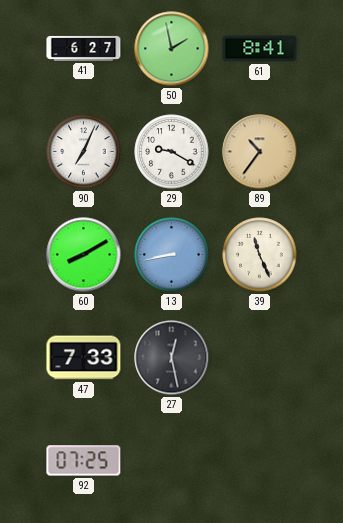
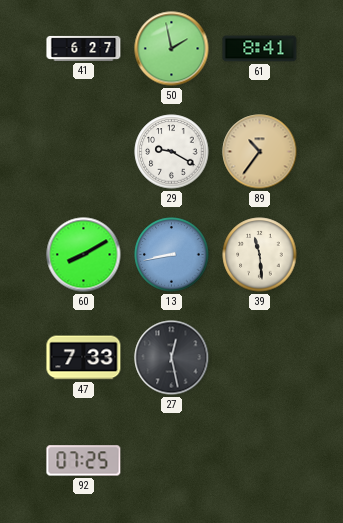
90: 7:04 -> none
39: 11:26 -> 11:29
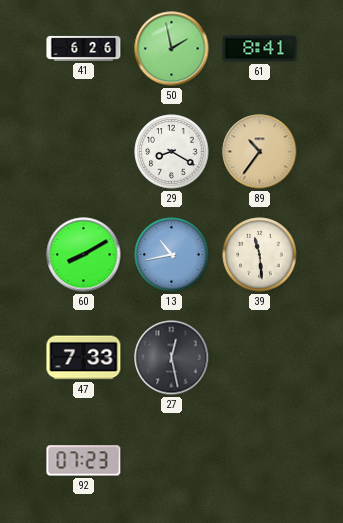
41: 6:27 -> 6:26
29: 9:20 -> 8:20
13: 8:43 -> 10:43
92: 07:25 -> 07:23
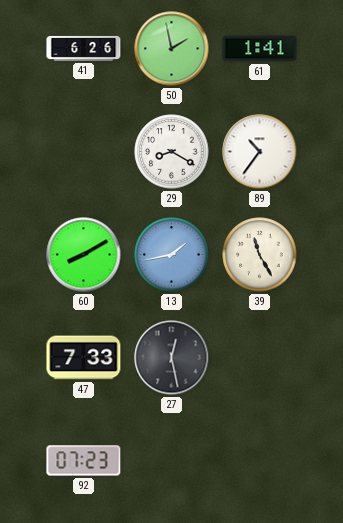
61: 8:41 -> 1:41
89 dial: champagne -> white
13: 10:43 -> 1:43
39: 11:29 -> 11:25
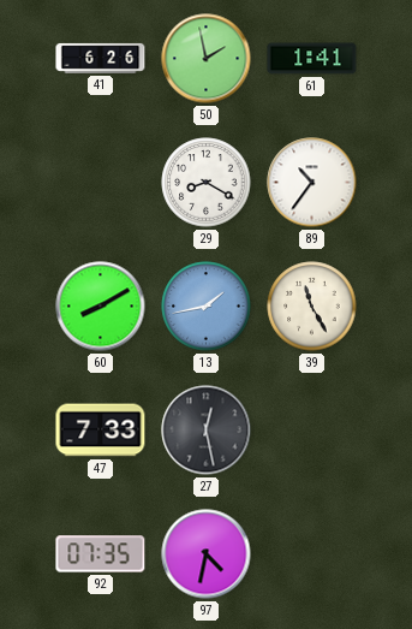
92: 07:23 -> 07:35
97: none -> 4:32
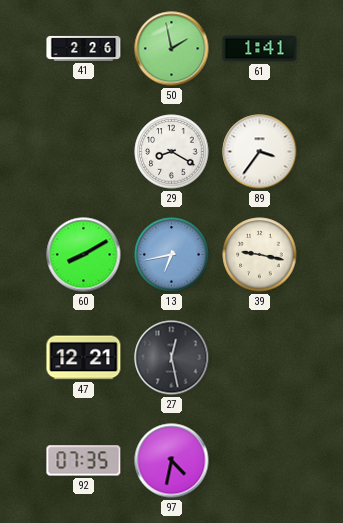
41: 6:26 -> 2:26
89: 10:36 -> 3:36
13: 1:43 -> 6:43
39: 11:25 -> 9:17
47: 7:33 -> 12:21
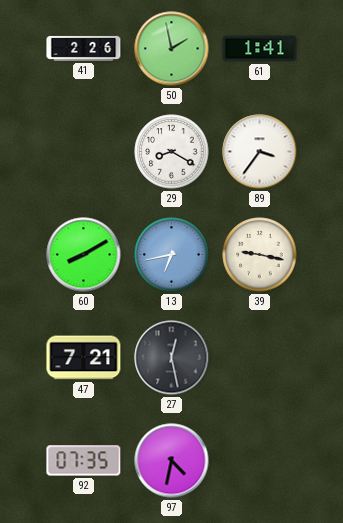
47: 12:21 -> 7:21
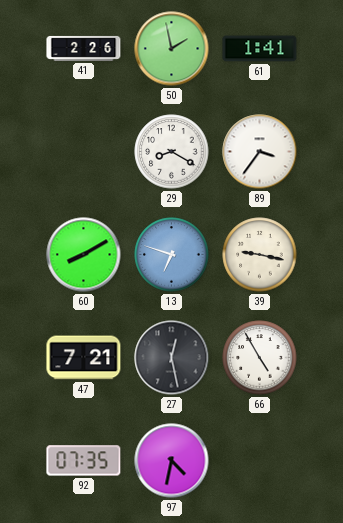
13: 6:43 -> 6:48
66: none -> 4:55
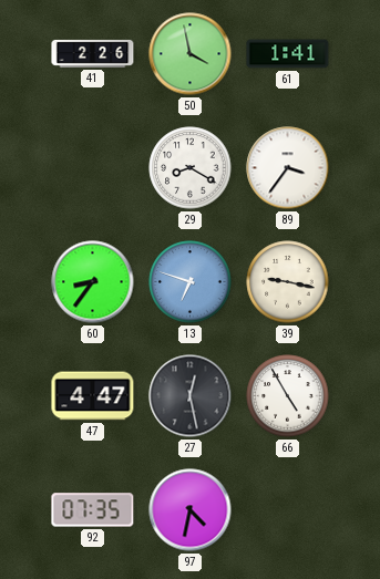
50: 1:58 -> 3:58
60: 8:10 -> 8:36
47: 7:21 -> 4:47
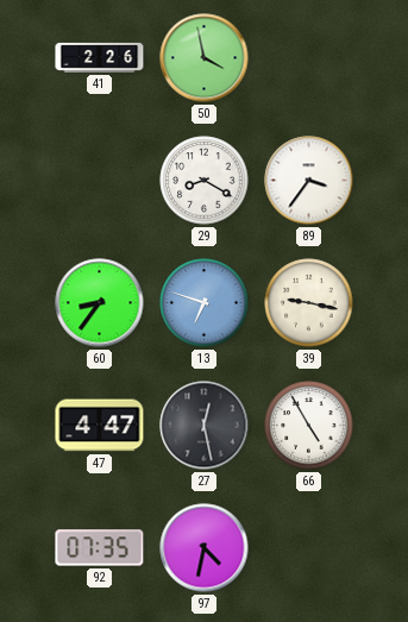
61: 1:41 -> none
